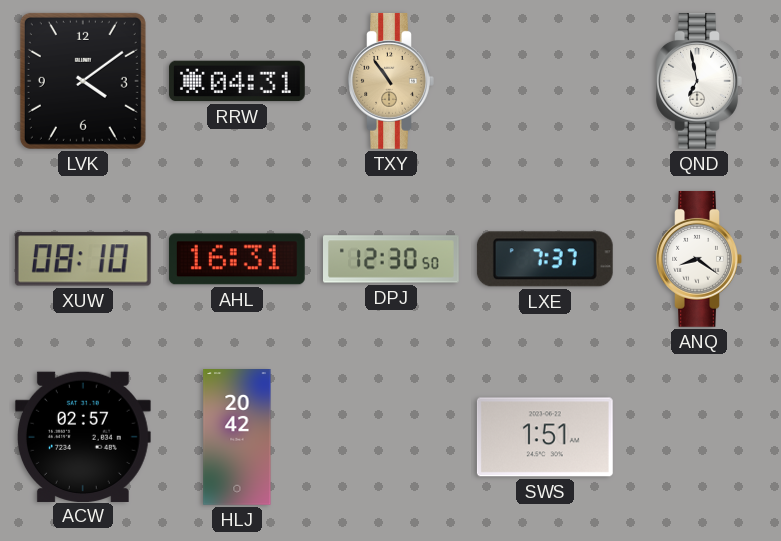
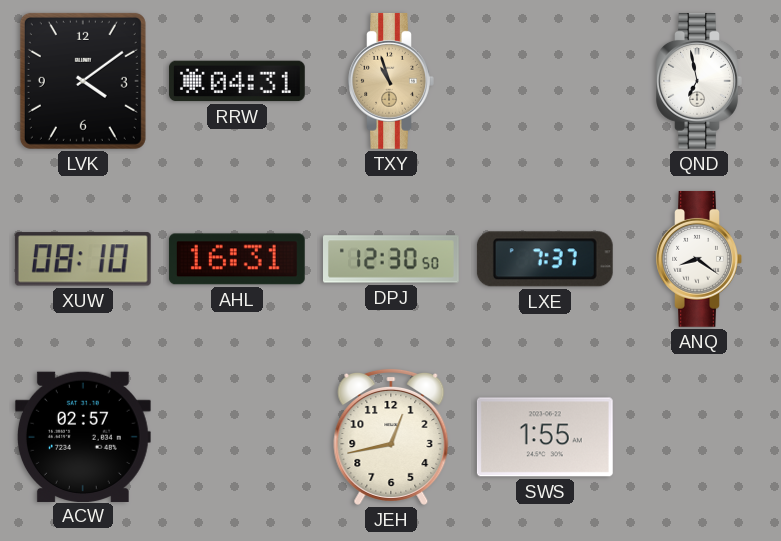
TXY: 10:54 -> 10:57
HLJ: 20:42 -> none
JEH: none -> 12:43
SWS: 1:51 -> 1:55
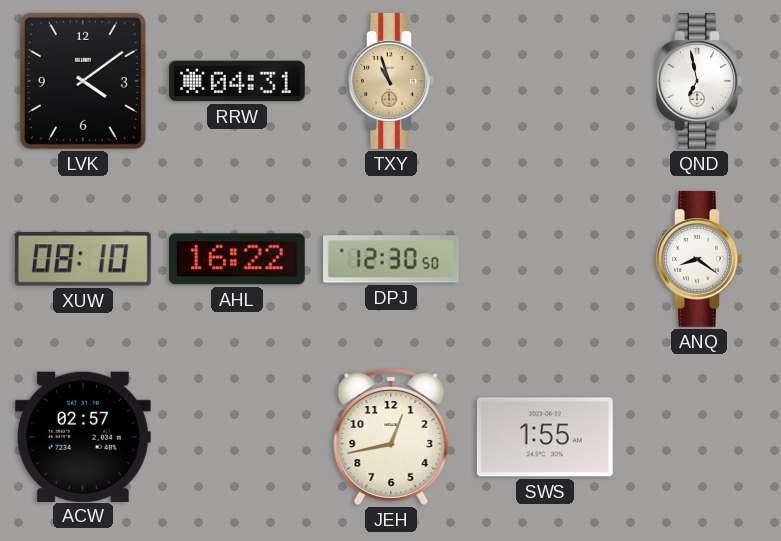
AHL: 16:31 -> 16:22
LXE: 7:37 -> none
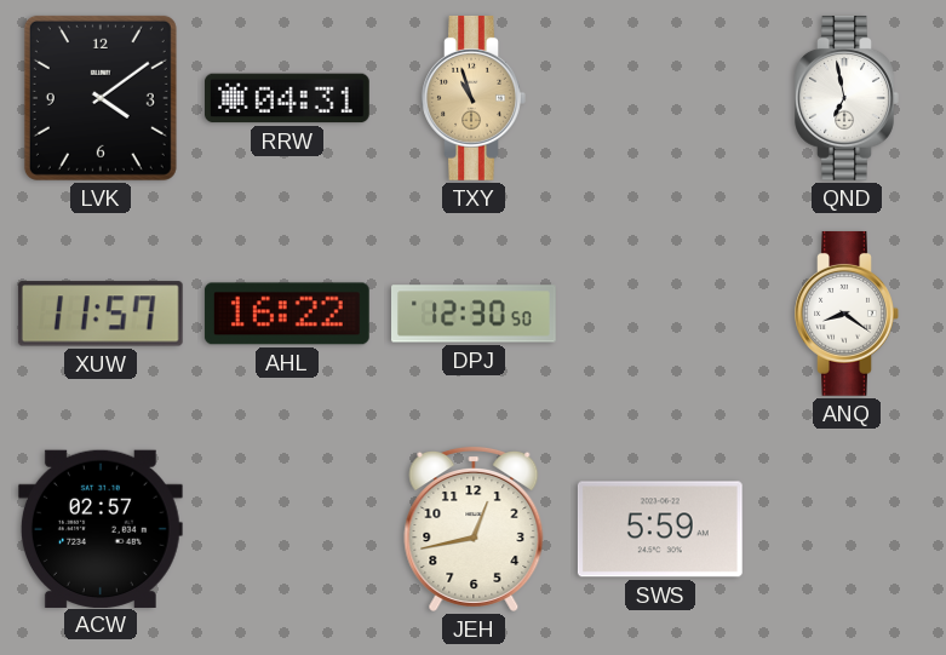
XUW: 08:10 -> 11:57
SWS: 1:55 -> 5:59
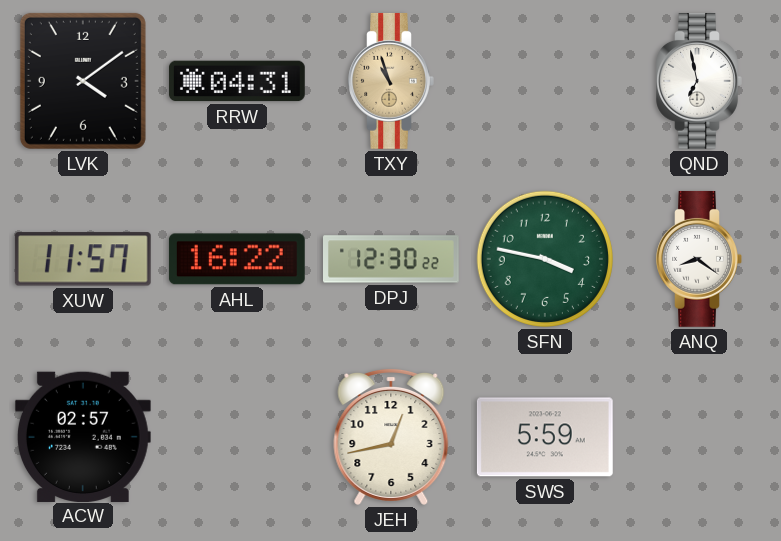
DPJ: 12:30:50 -> 12:30:22
SFN: none -> 3:47
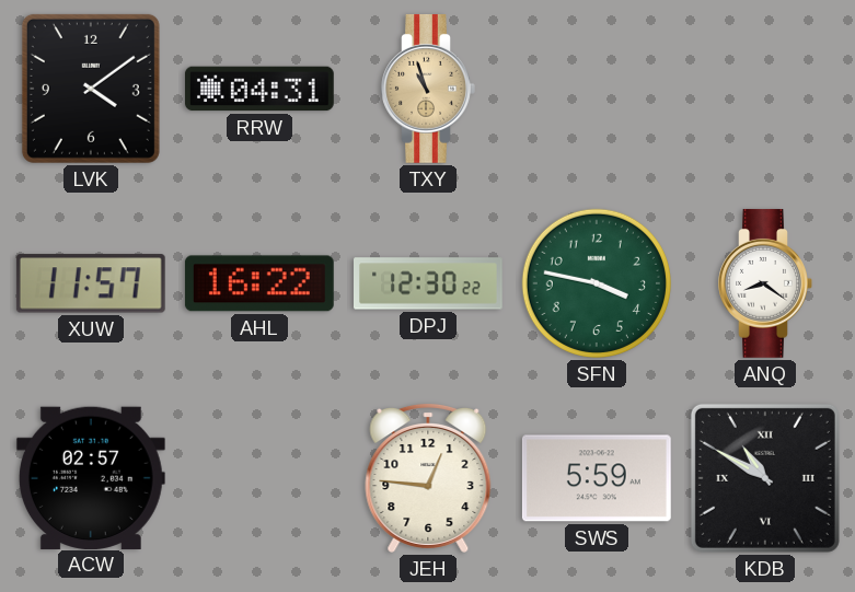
QND: 6:58 -> none
JEH: 12:43 -> 12:46
KDB: none -> 10:50
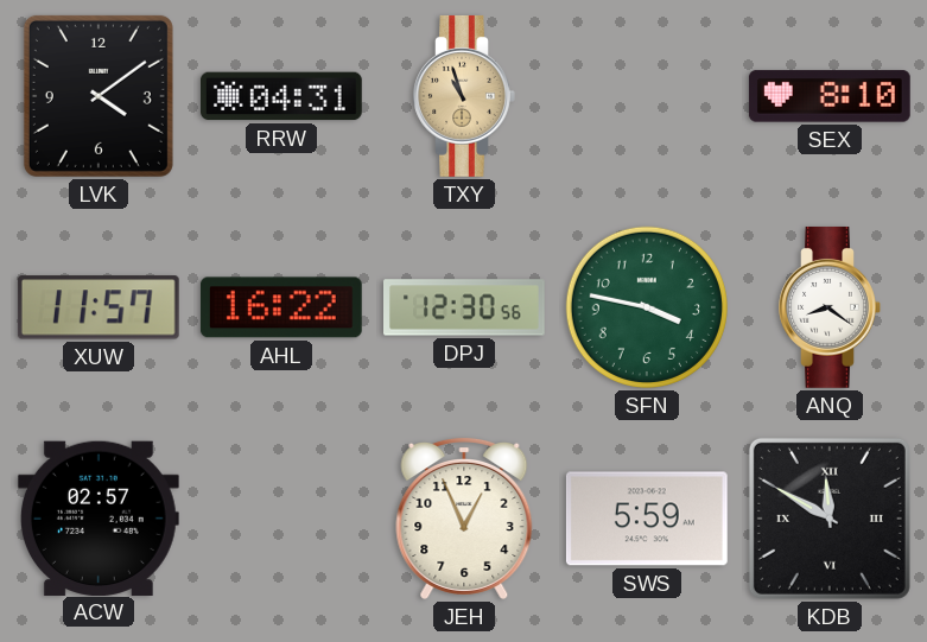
SEX: none -> 8:10
DPJ: 12:30:22 -> 12:30:56
JEH: 12:46 -> 12:56
KDB: 10:50 -> 11:50
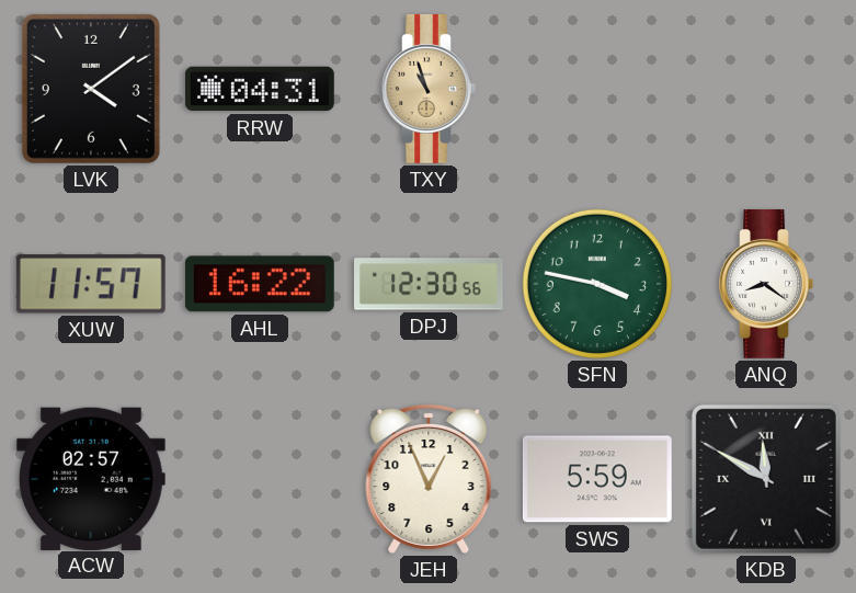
SEX: 8:10 -> none
